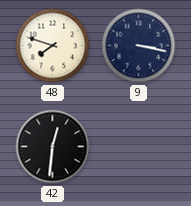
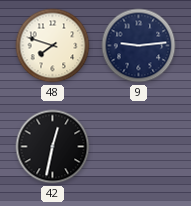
9: 3:17 -> 9:14
42: 12:31 -> 12:32
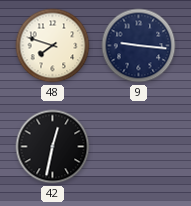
9: 9:14 -> 9:16
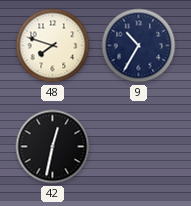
9: 9:16 -> 10:35
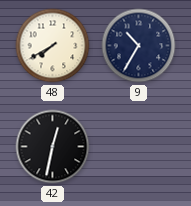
48: 7:48 -> 7:40
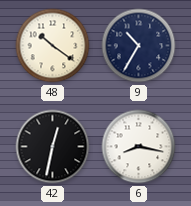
48: 7:40 -> 10:21
6: none -> 8:17
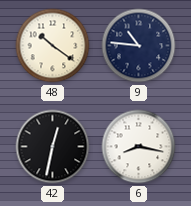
9: 10:35 -> 10:46
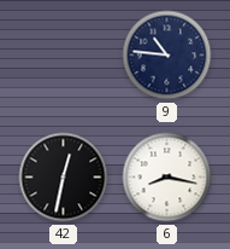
48: 10:21 -> none
